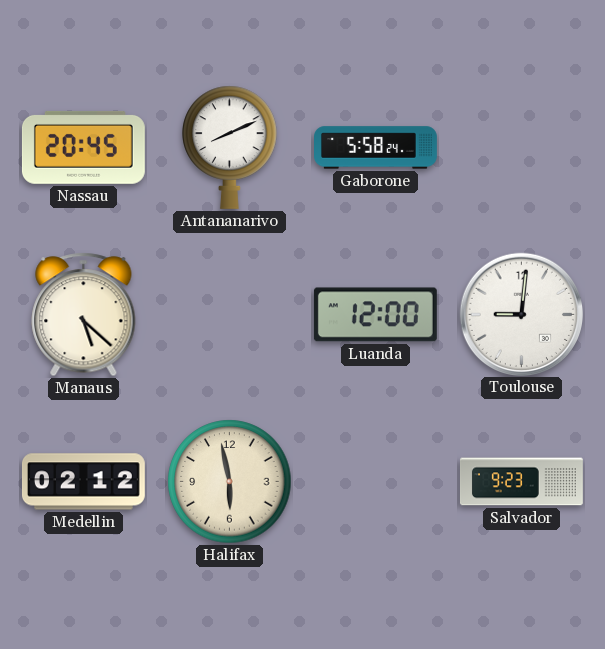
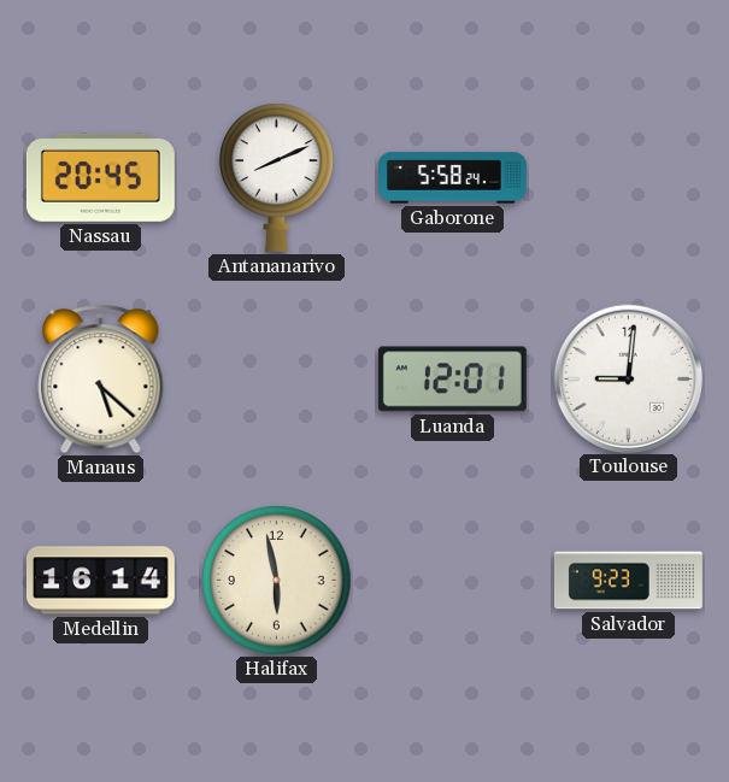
Luanda: 12:00 -> 12:01
Medellin: 02:12 -> 16:14
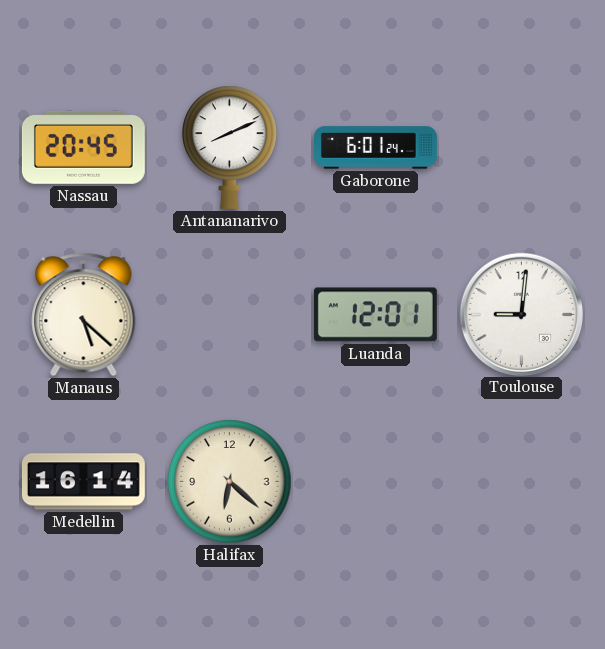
Gaborone: 5:58 -> 6:01
Halifax: 5:58 -> 6:22
Salvador: 9:23 -> none
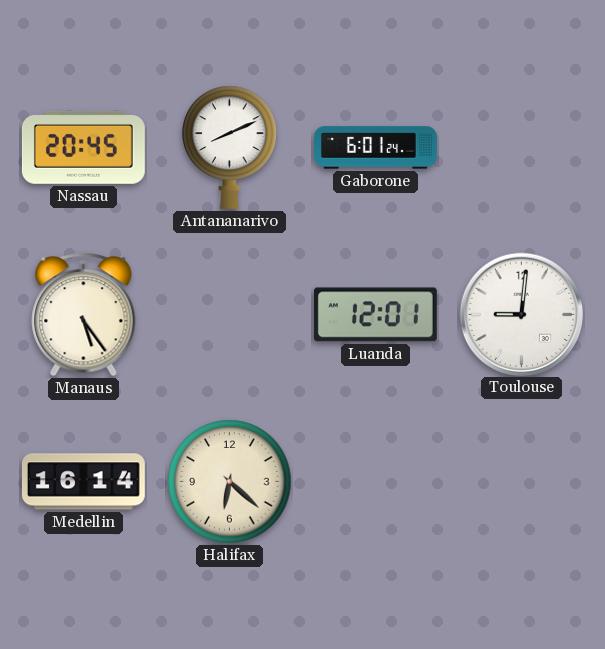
Manaus: 5:22 -> 5:24
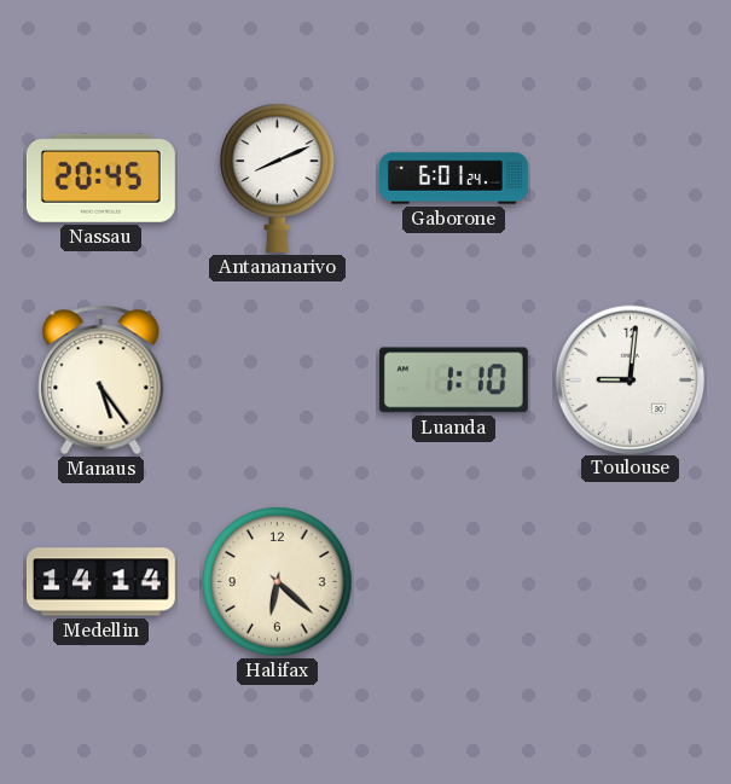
Luanda: 12:01 -> 1:10
Medellin: 16:14 -> 14:14
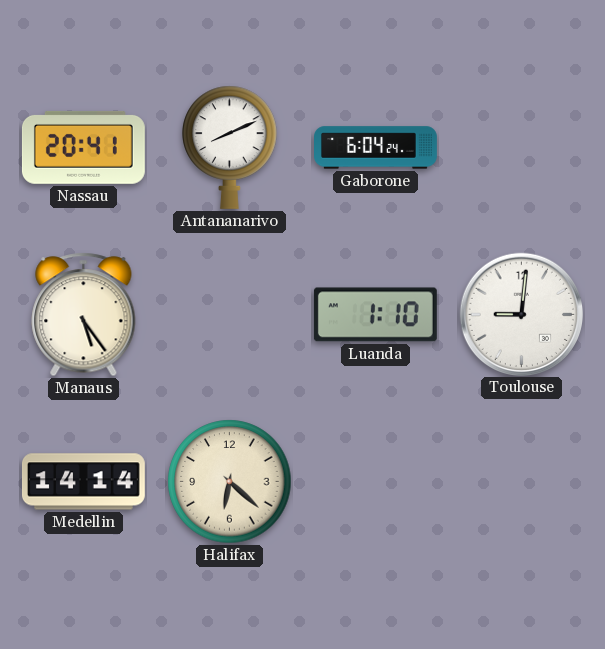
Nassau: 20:45 -> 20:41
Gaborone: 6:01 -> 6:04
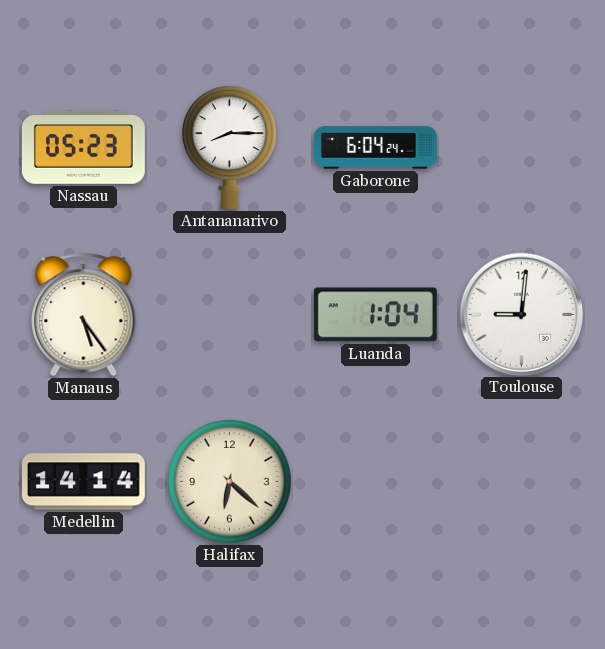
Nassau: 20:41 -> 05:23
Antananarivo: 8:11 -> 8:15
Luanda: 1:10 -> 1:04
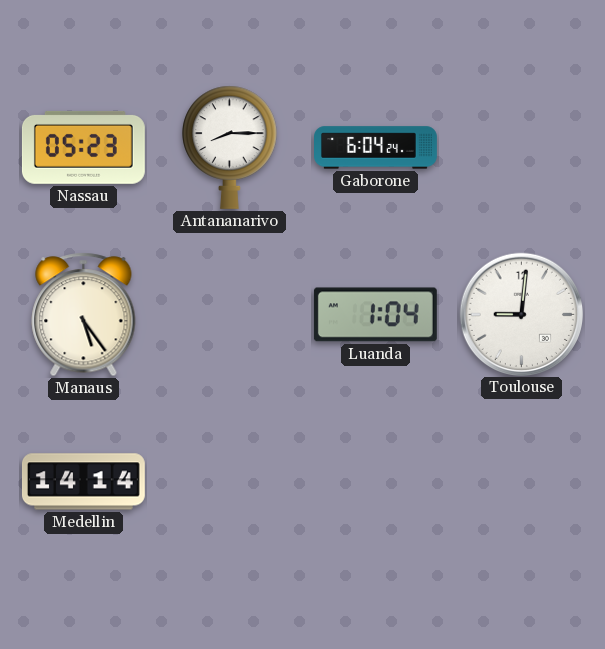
Halifax: 6:22 -> none
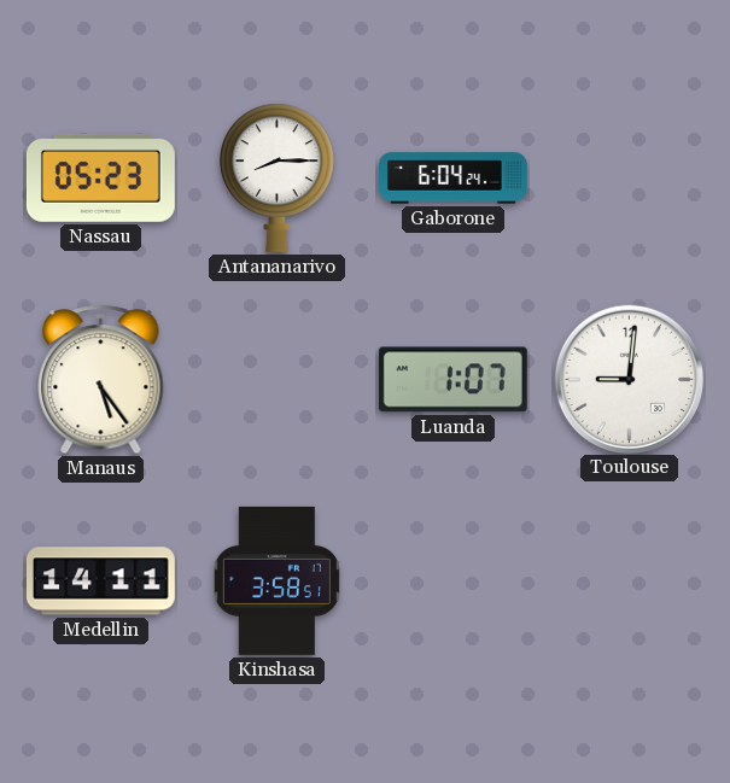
Luanda: 1:04 -> 1:07
Medellin: 14:14 -> 14:11
Kinshasa: none -> 3:58
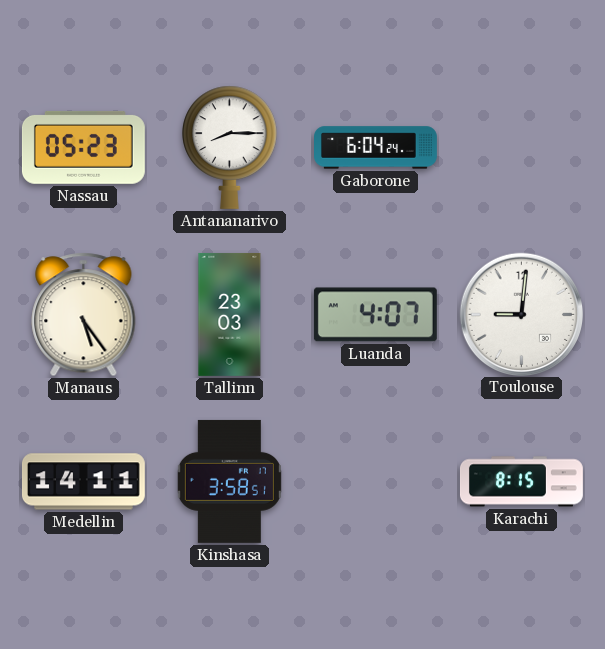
Tallinn: none -> 23:03
Luanda: 1:07 -> 4:07
Karachi: none -> 8:15
